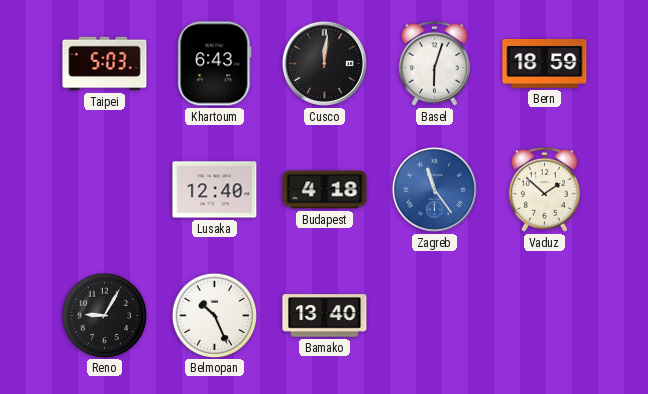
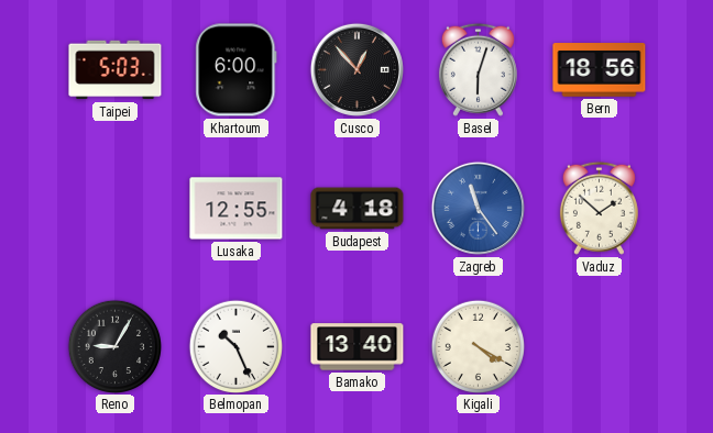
Khartoum: 6:43 -> 6:00
Cusco: 12:01 -> 12:53
Bern: 18:59 -> 18:56
Lusaka: 12:40 -> 12:55
Kigali: none -> 4:20
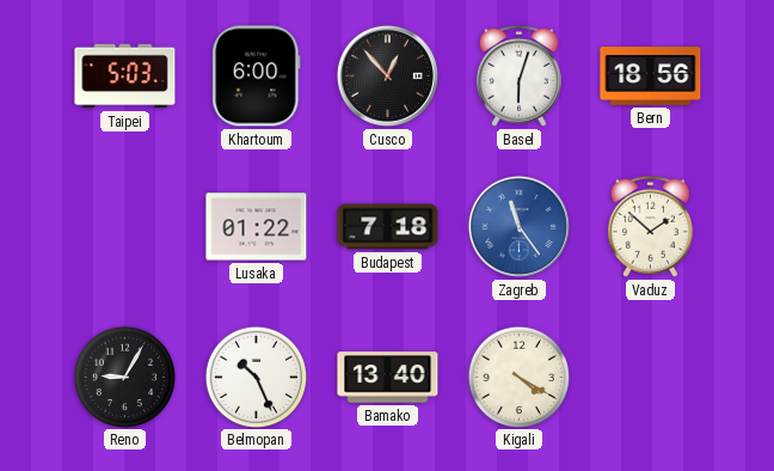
Lusaka: 12:55 -> 01:22
Budapest: 4:18 -> 7:18
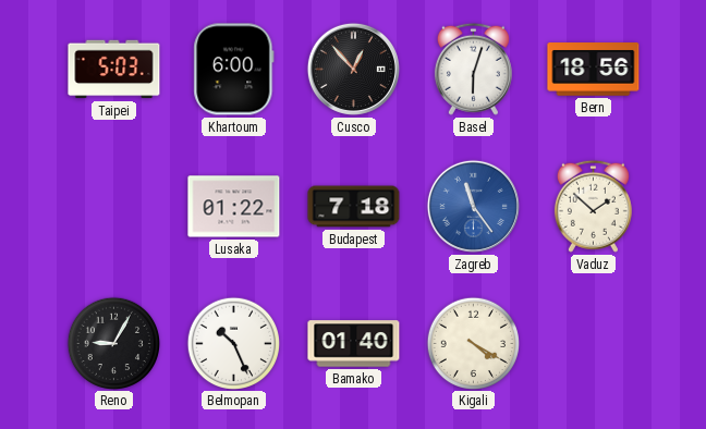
Bamako: 13:40 -> 01:40
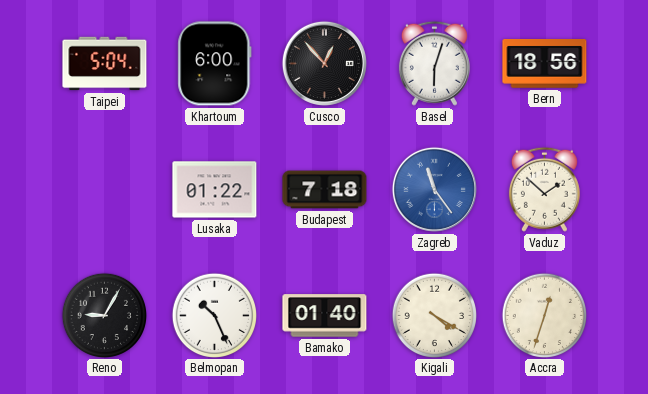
Taipei: 5:03 -> 5:04
Accra: none -> 12:33
